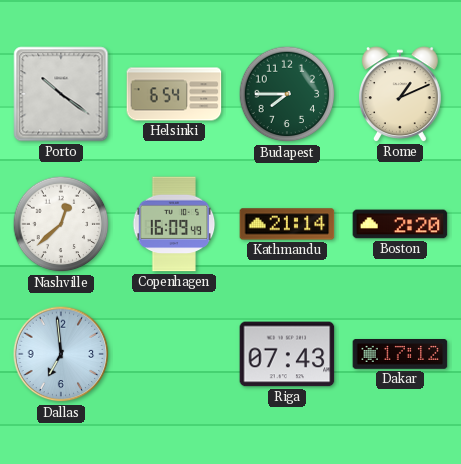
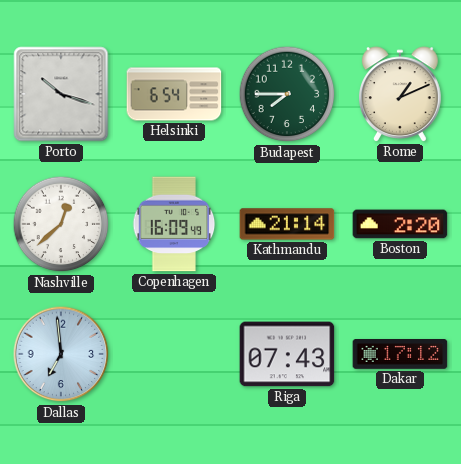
Porto: 10:21 -> 10:18
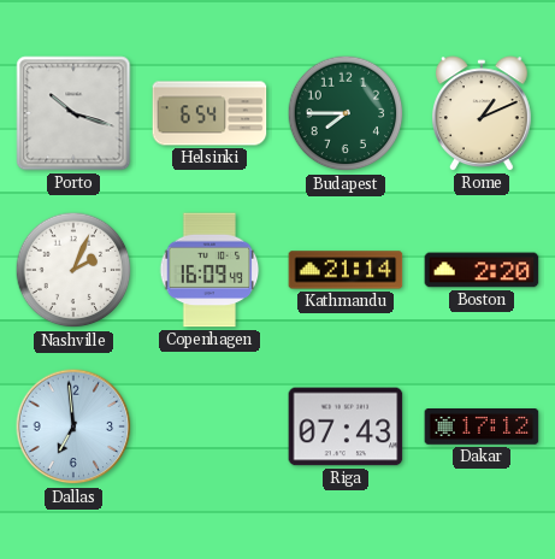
Nashville: 12:38 -> 2:04
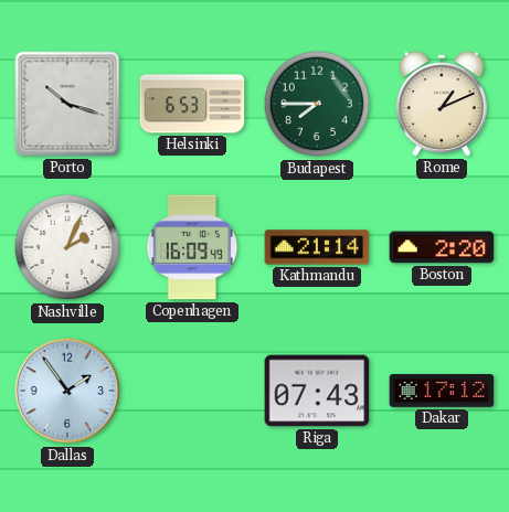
Helsinki: 6:54 -> 6:53
Dallas: 6:59 -> 1:54
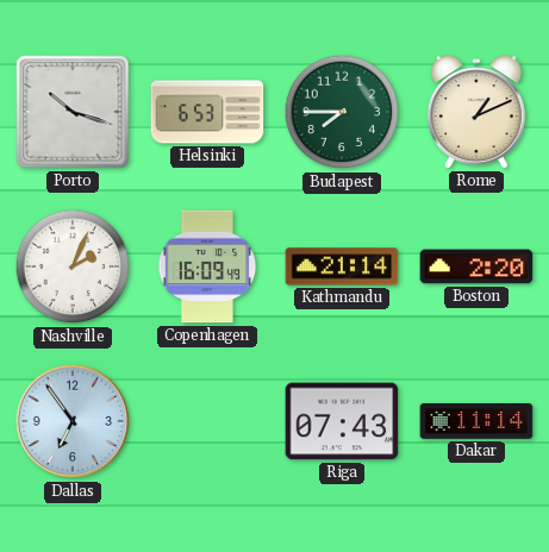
Dallas: 1:54 -> 6:54
Dakar: 17:12 -> 11:14
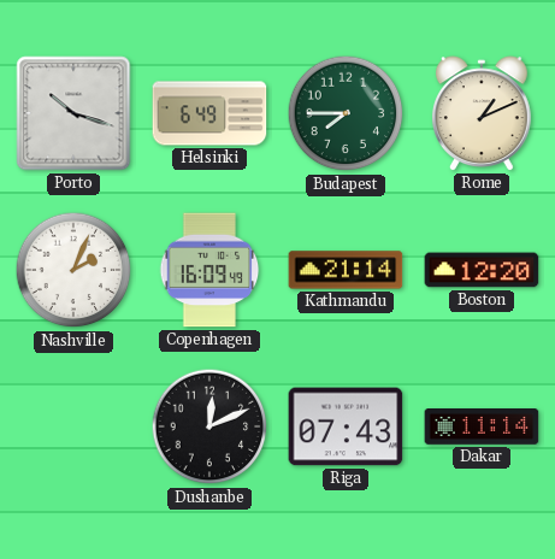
Helsinki: 6:53 -> 6:49
Boston: 2:20 -> 12:20
Dallas: 6:54 -> none
Dushanbe: none -> 12:11
